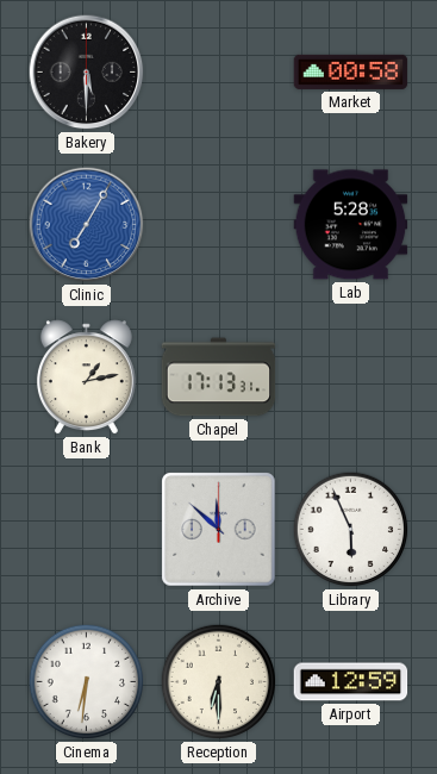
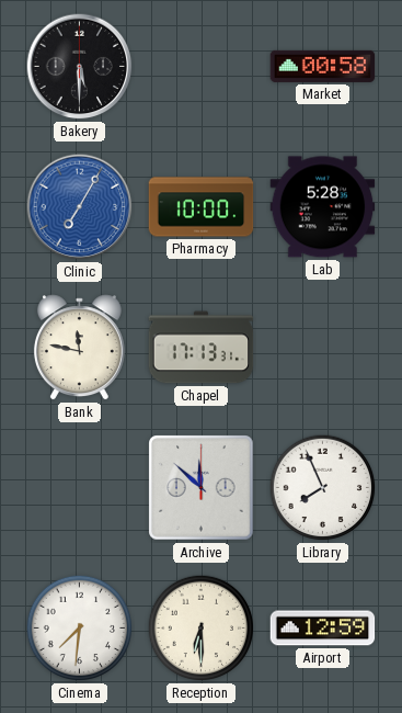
Pharmacy: none -> 10:00
Bank: 1:13 -> 11:47
Library: 5:56 -> 7:56
Cinema: 6:31 -> 7:31
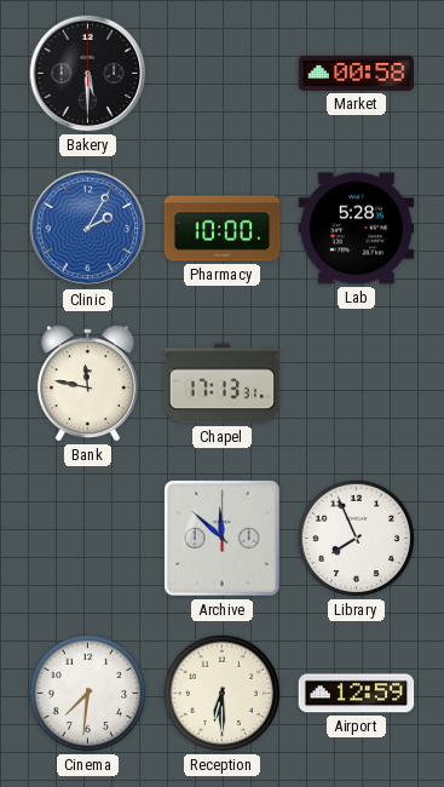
Clinic: 7:05 -> 2:05
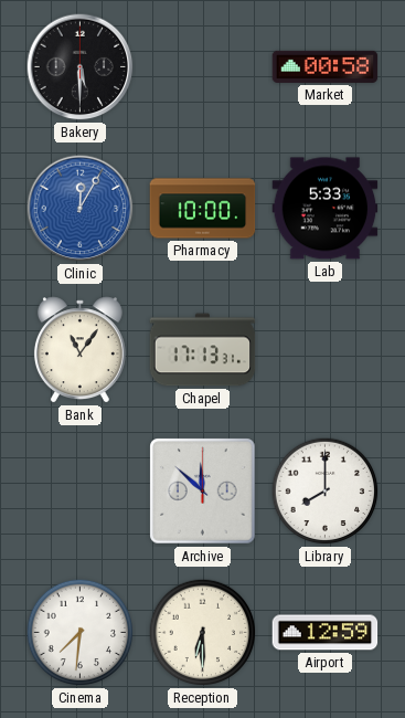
Clinic: 2:05 -> 12:05
Lab: 5:28 -> 5:33
Bank: 11:47 -> 11:06
Library: 7:56 -> 8:00
